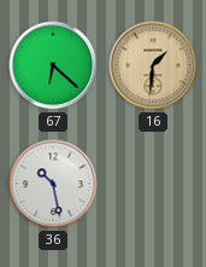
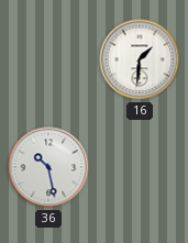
67: 6:22 -> none
16 dial: champagne -> white
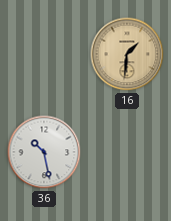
16 dial: white -> champagne
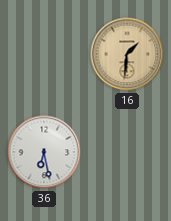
36: 10:28 -> 6:28
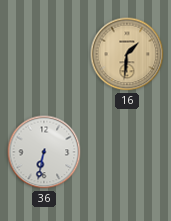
36: 6:28 -> 6:32
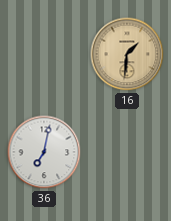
36: 6:32 -> 7:02
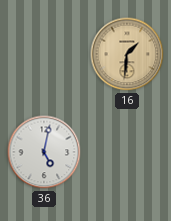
36: 7:02 -> 5:02
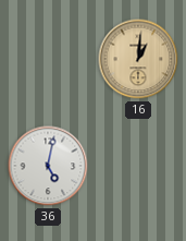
16: 1:31 -> 1:01
